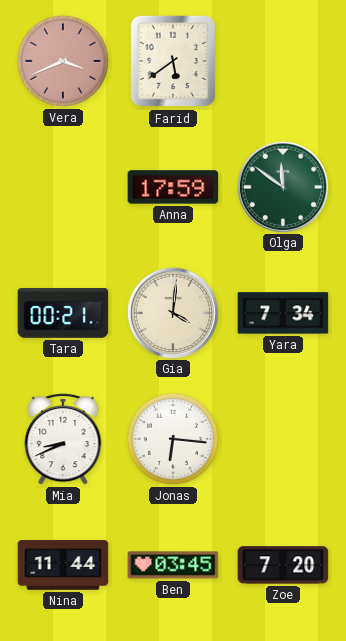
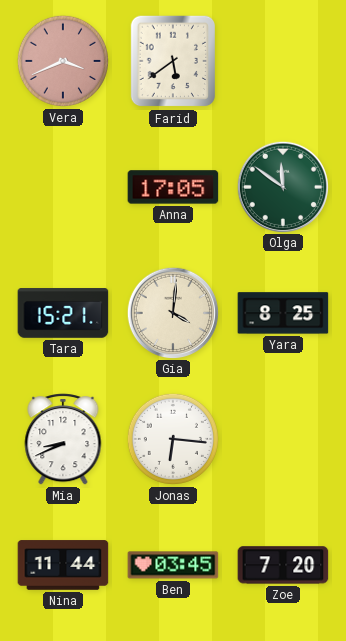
Anna: 17:59 -> 17:05
Tara: 00:21 -> 15:21
Yara: 7:34 -> 8:25
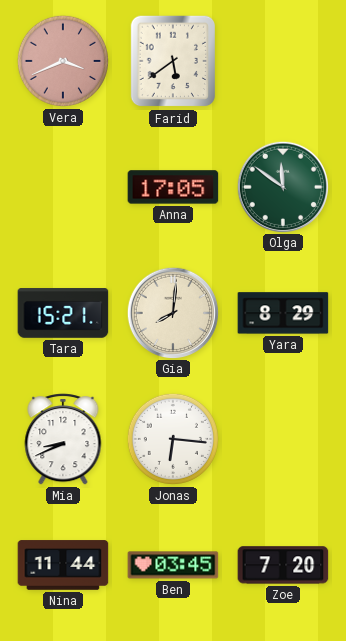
Gia: 4:01 -> 8:01
Yara: 8:25 -> 8:29
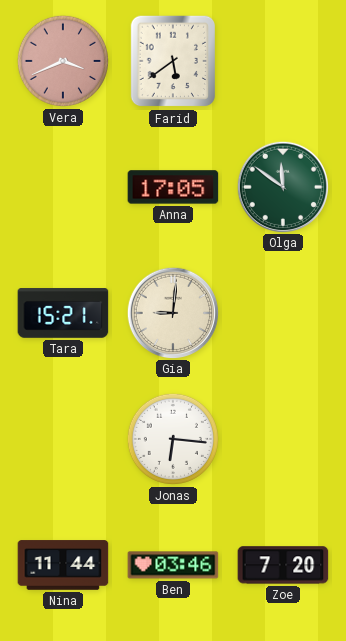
Gia: 8:01 -> 9:01
Yara: 8:29 -> none
Mia: 8:41 -> none
Ben: 03:45 -> 03:46
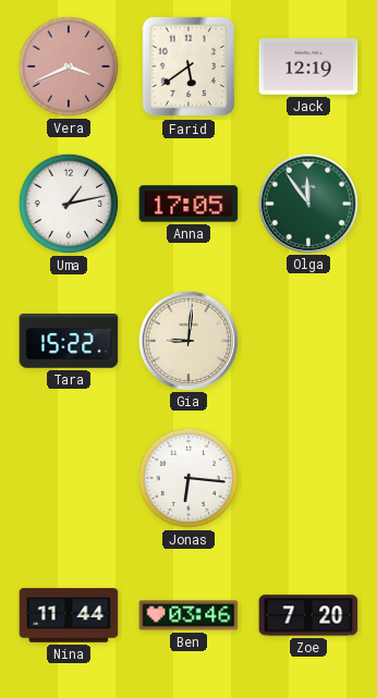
Jack: none -> 12:19
Uma: none -> 1:13
Olga: 11:51 -> 11:54
Tara: 15:21 -> 15:22
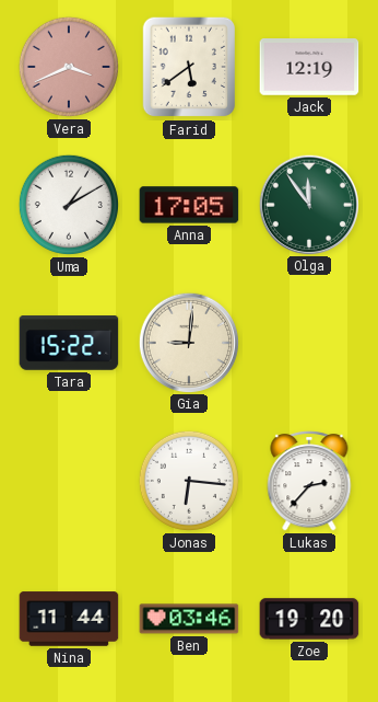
Uma: 1:13 -> 1:10
Lukas: none -> 2:37
Zoe: 7:20 -> 19:20
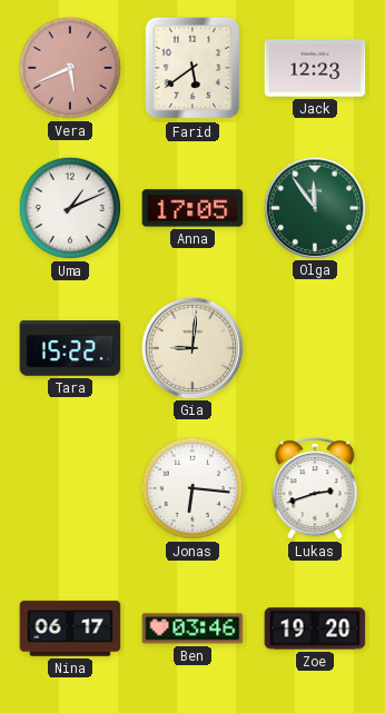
Vera: 3:41 -> 5:41
Jack: 12:19 -> 12:23
Uma: 1:10 -> 1:11
Lukas: 2:37 -> 2:42
Nina: 11:44 -> 06:17
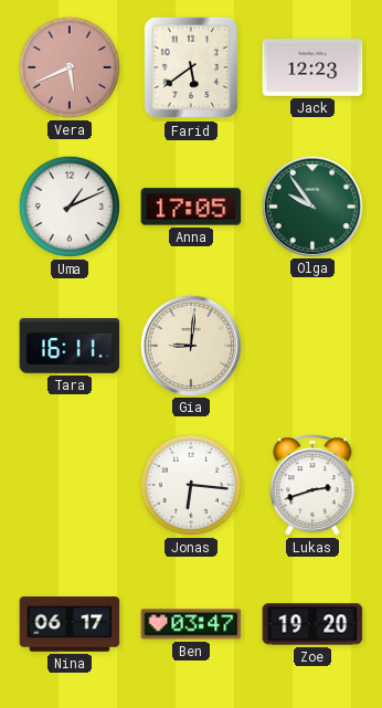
Olga: 11:54 -> 9:54
Tara: 15:22 -> 16:11
Ben: 03:46 -> 03:47
